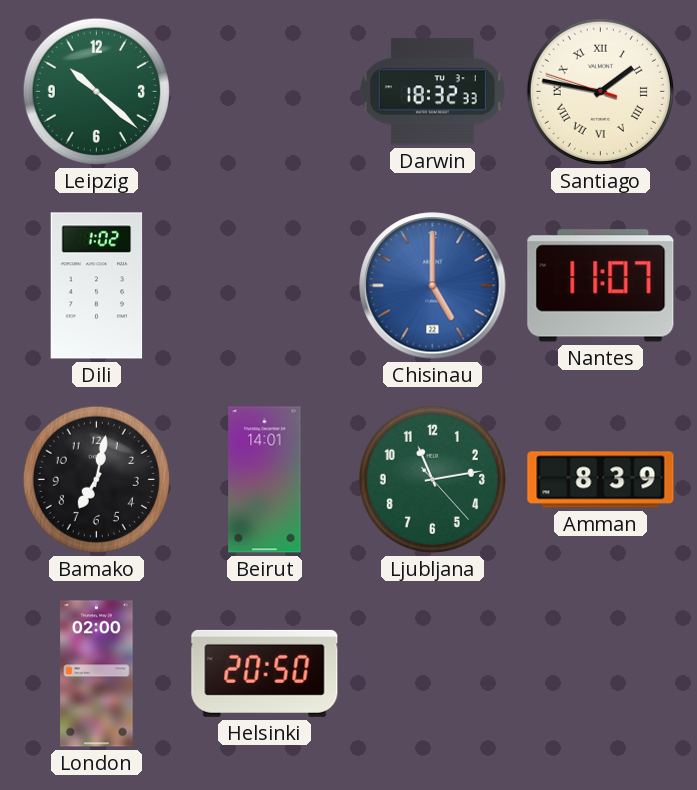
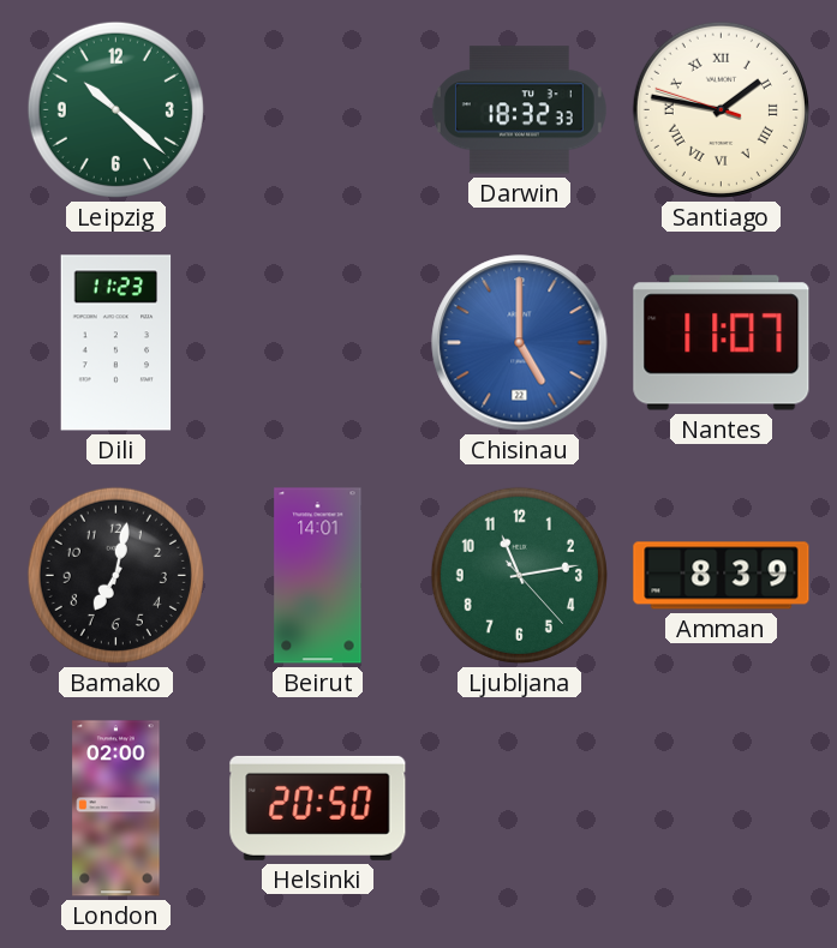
Dili: 1:02 -> 11:23
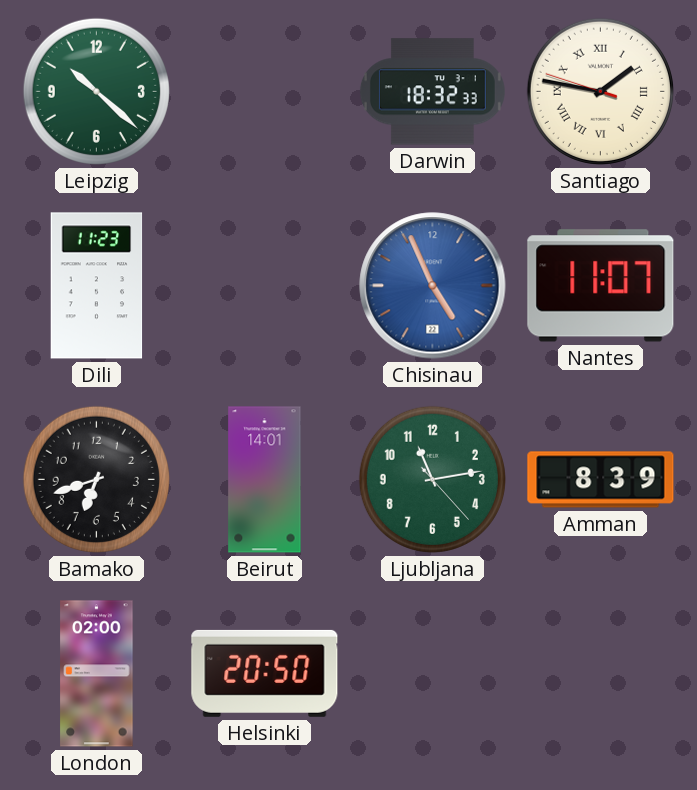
Chisinau: 5:00 -> 4:56
Bamako: 7:02 -> 6:42
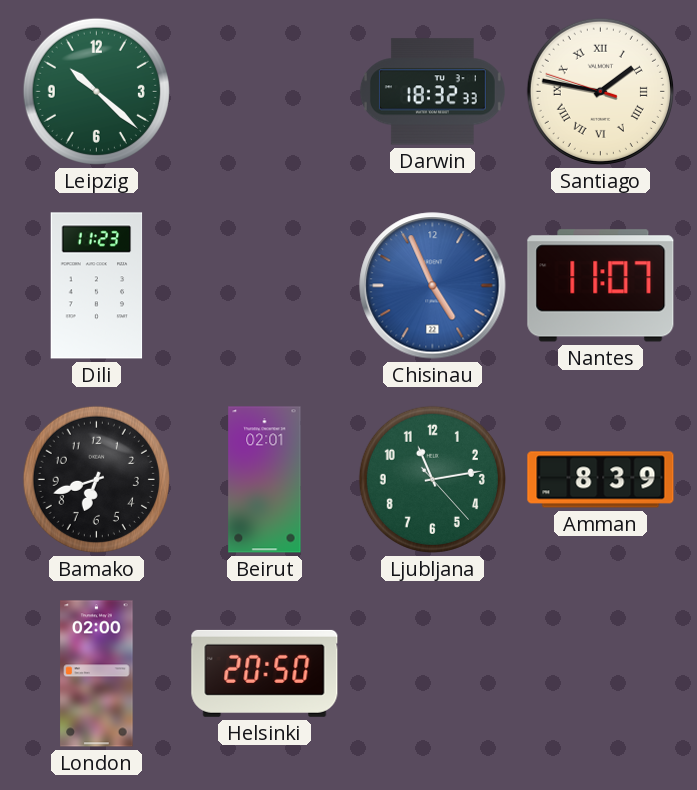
Beirut: 14:01 -> 02:01
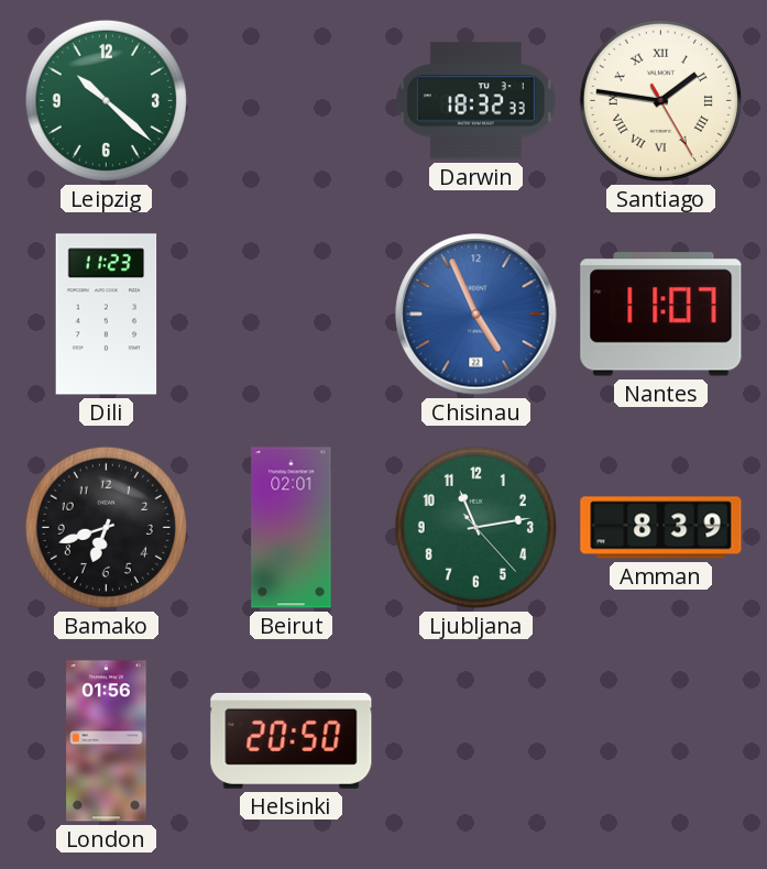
Santiago: 1:46:48 -> 1:46:25
London: 02:00 -> 01:56
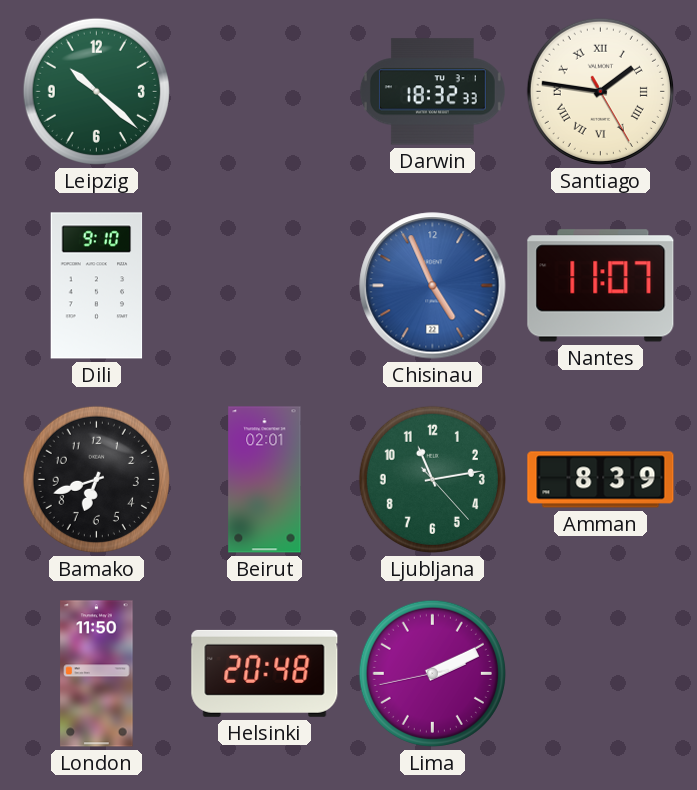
Dili: 11:23 -> 9:10
London: 01:56 -> 11:50
Helsinki: 20:50 -> 20:48
Lima: none -> 2:10
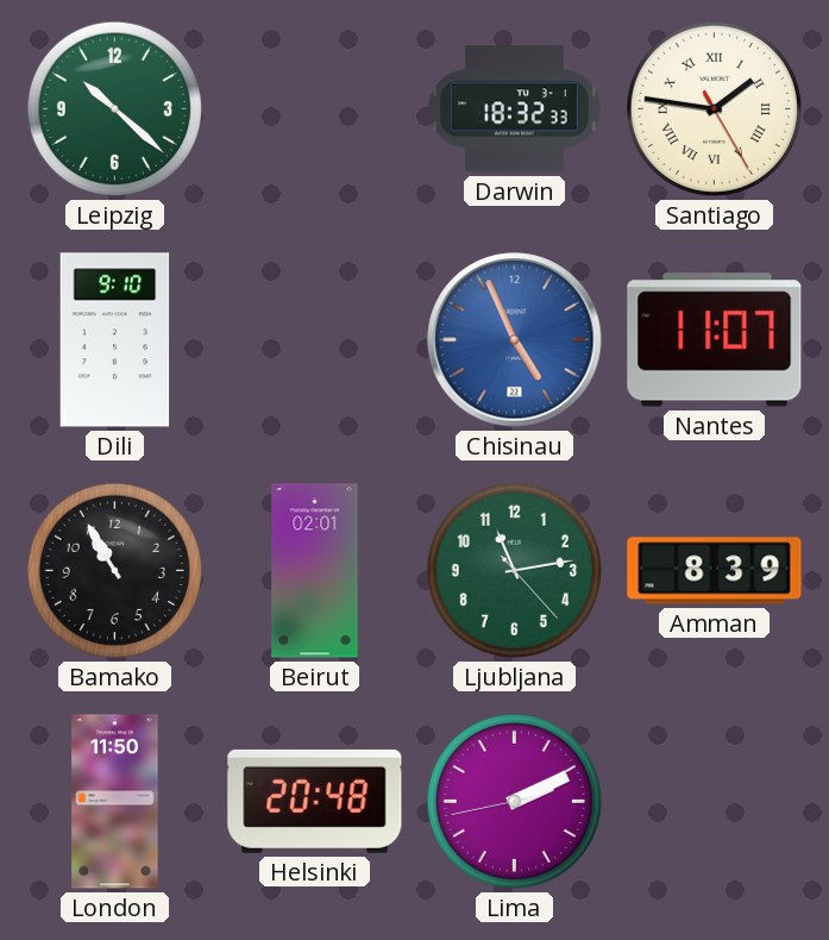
Bamako: 6:42 -> 10:55
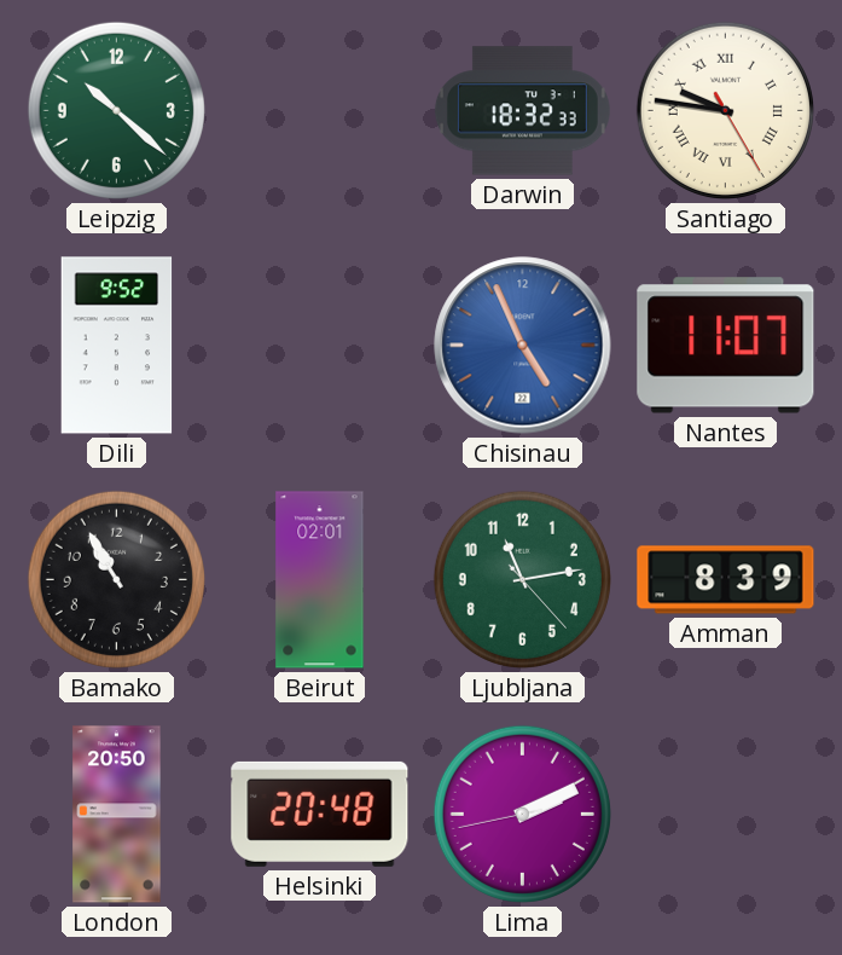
Santiago: 1:46 -> 9:46
Dili: 9:10 -> 9:52
London: 11:50 -> 20:50
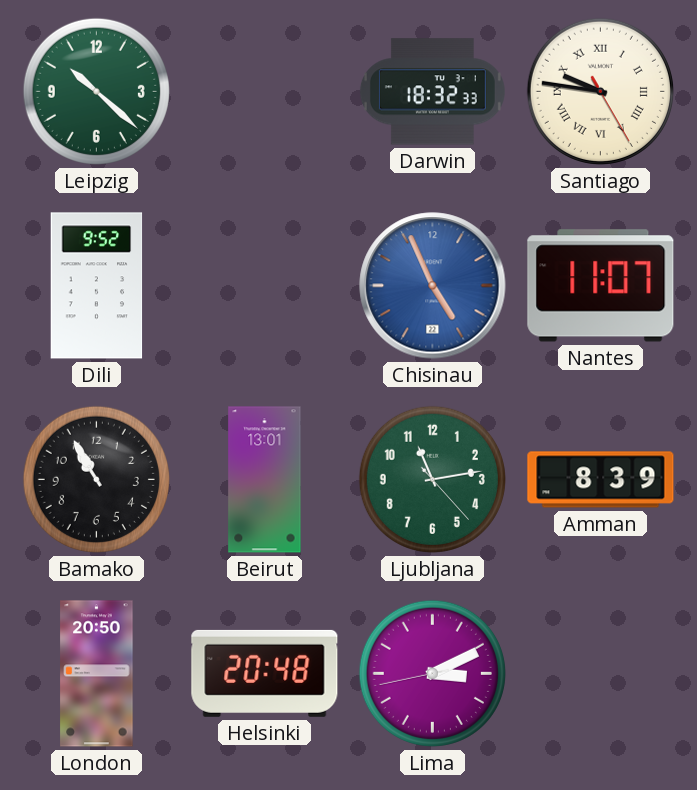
Beirut: 02:01 -> 13:01
Lima: 2:10 -> 3:10
